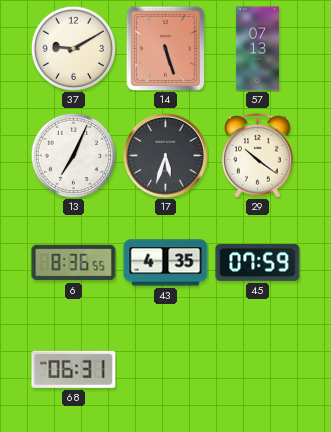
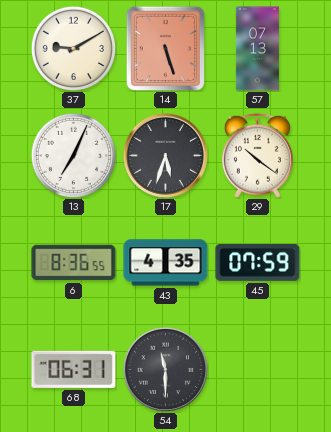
54: none -> 11:30
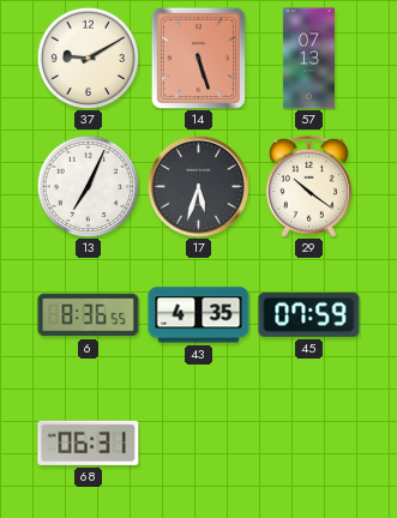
54: 11:30 -> none
